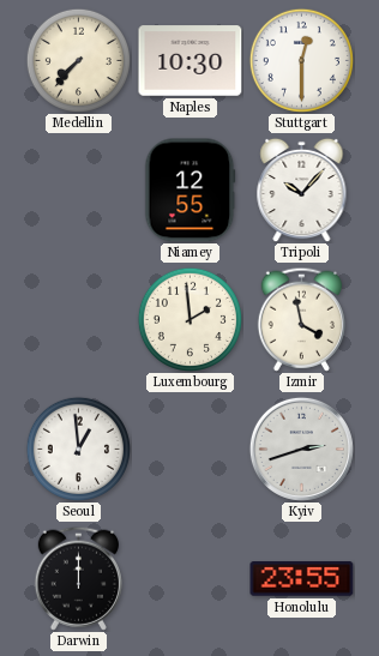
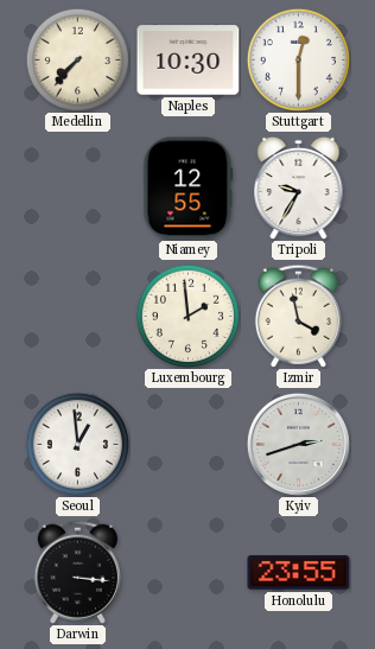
Tripoli: 10:07 -> 9:35
Darwin: 12:00 -> 3:16
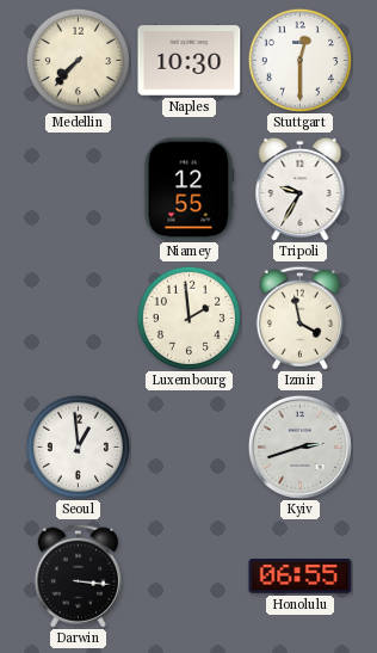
Honolulu: 23:55 -> 06:55
